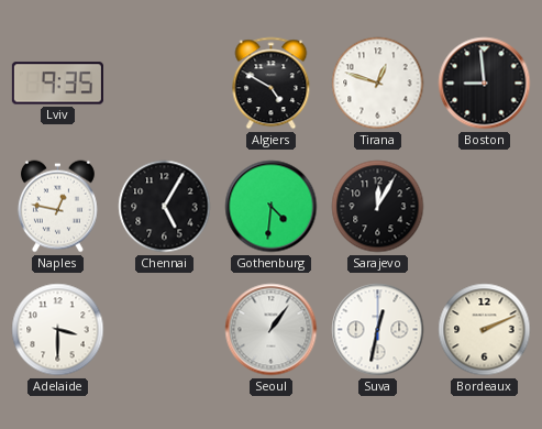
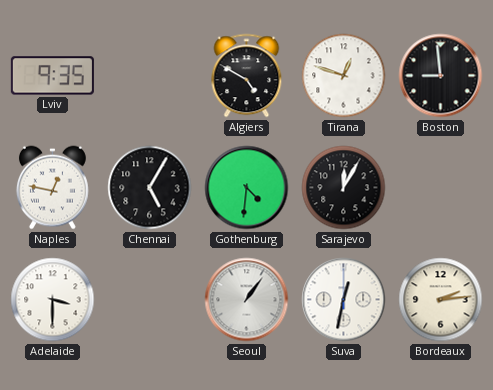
Bordeaux: 2:11 -> 2:14
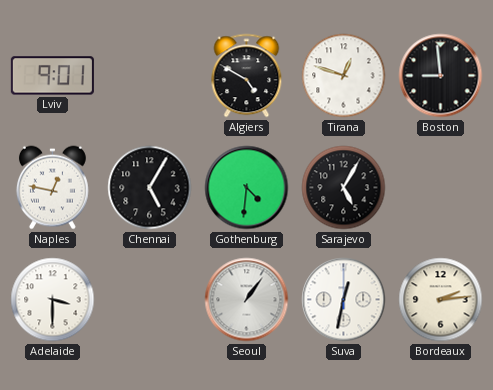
Lviv: 9:35 -> 9:01
Sarajevo: 12:05 -> 5:05
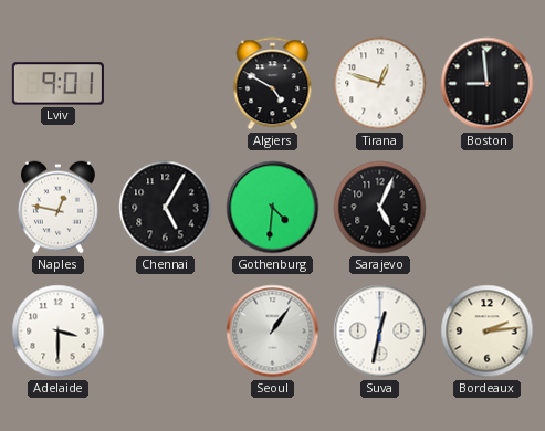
Sarajevo: 5:05 -> 5:04
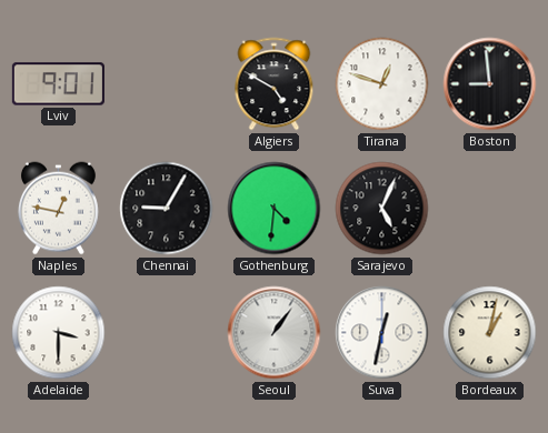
Chennai: 5:05 -> 9:05
Bordeaux: 2:14 -> 1:02
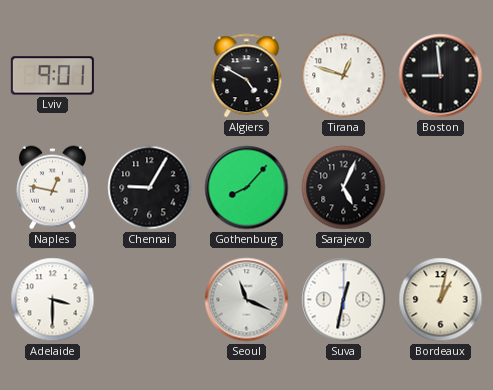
Gothenburg: 4:31 -> 8:07
Seoul: 1:06 -> 11:19
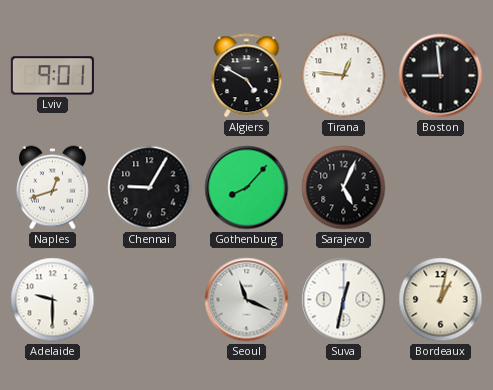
Tirana: 12:48 -> 12:46
Naples: 12:47 -> 12:42
Adelaide: 3:30 -> 9:30
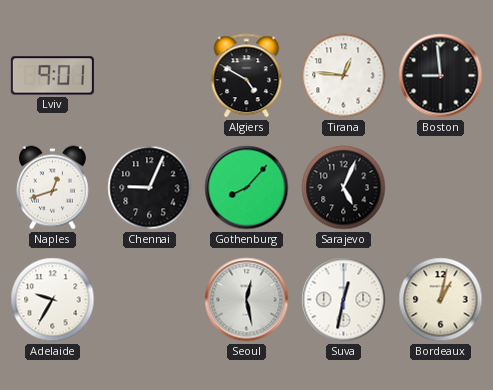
Chennai: 9:05 -> 9:04
Adelaide: 9:30 -> 9:35
Seoul: 11:19 -> 12:28
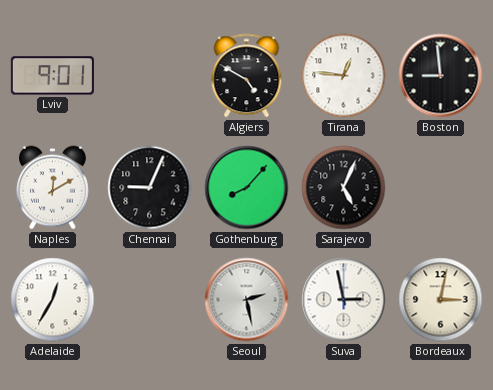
Naples: 12:42 -> 12:10
Adelaide: 9:35 -> 12:35
Seoul: 12:28 -> 2:28
Suva: 12:32 -> 2:58
Bordeaux: 1:02 -> 3:02
